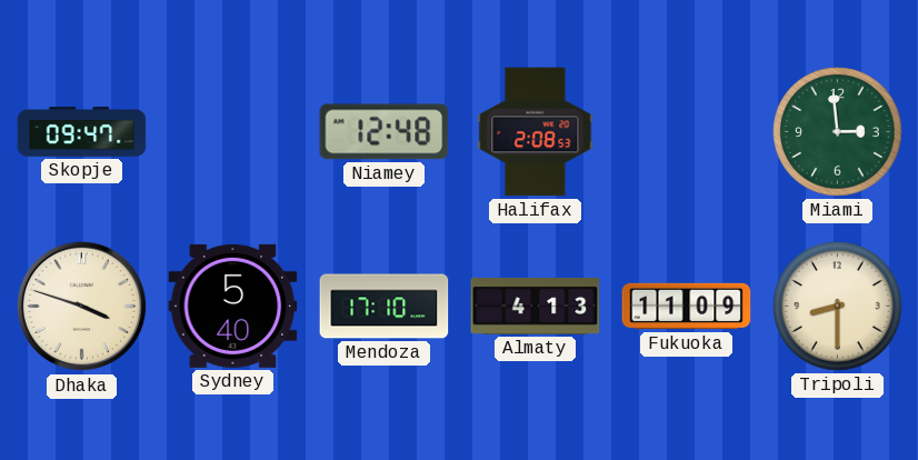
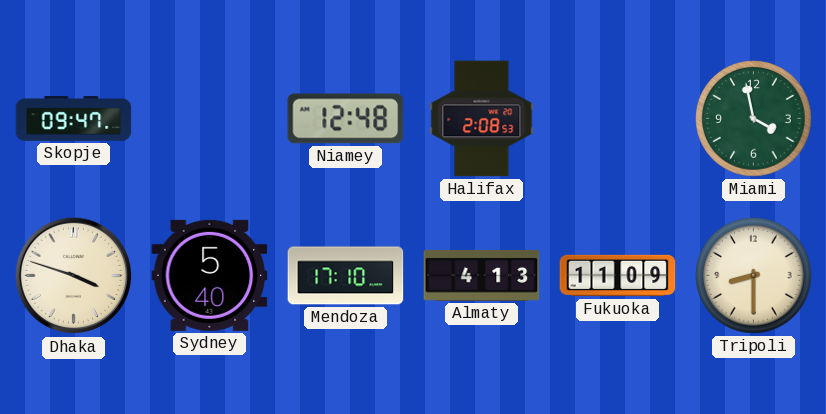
Miami: 2:59 -> 3:58
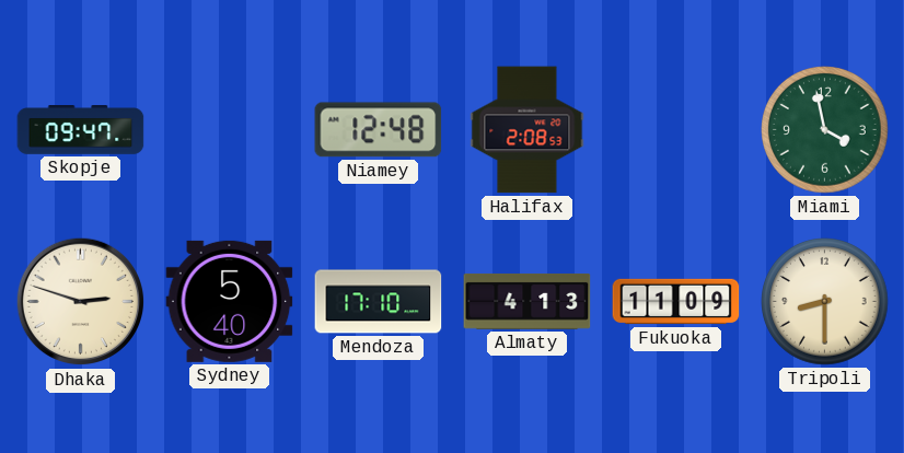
Dhaka: 3:48 -> 2:48
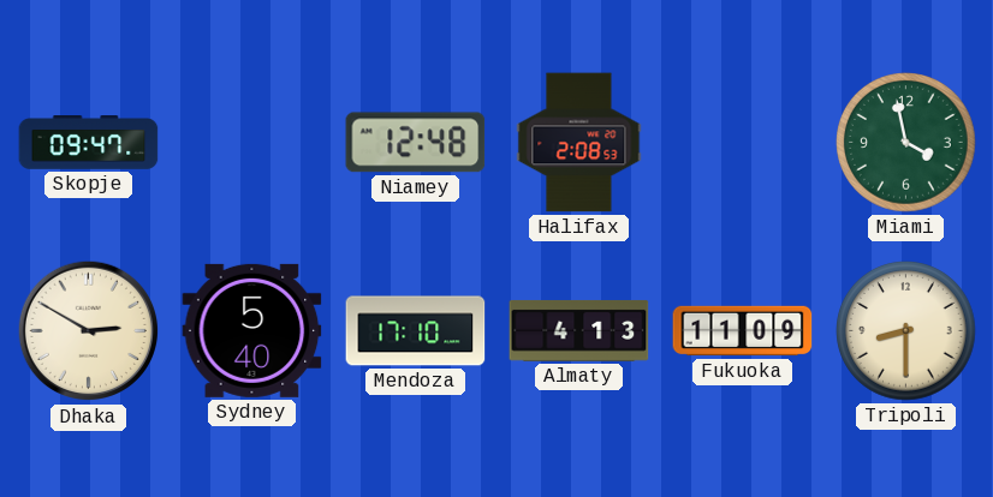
Dhaka: 2:48 -> 2:50
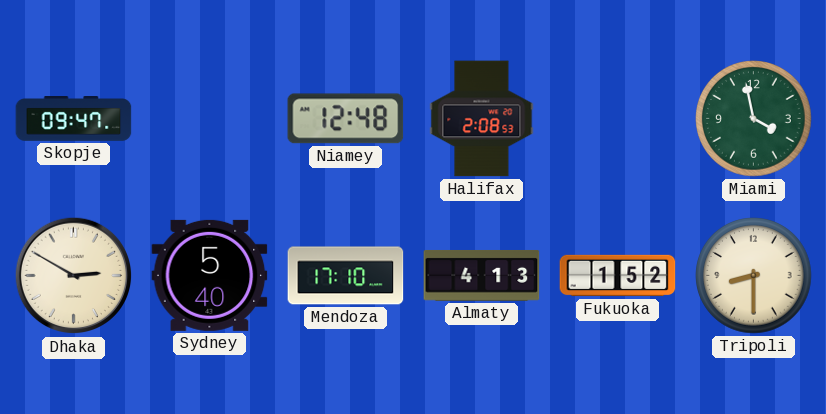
Fukuoka: 11:09 -> 1:52
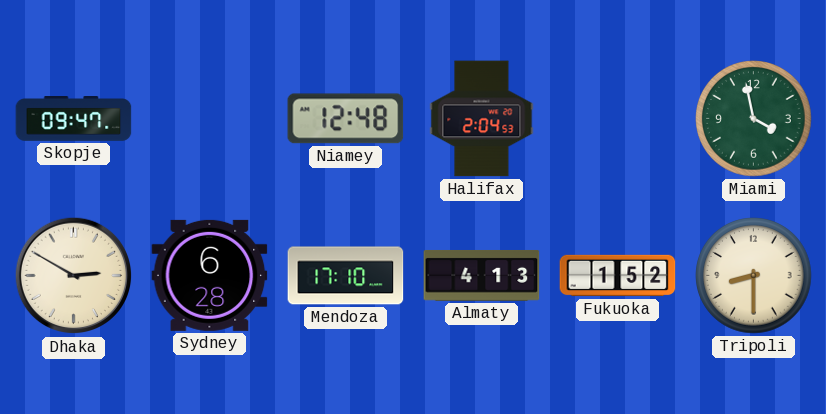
Halifax: 2:08 -> 2:04
Sydney: 5:40 -> 6:28
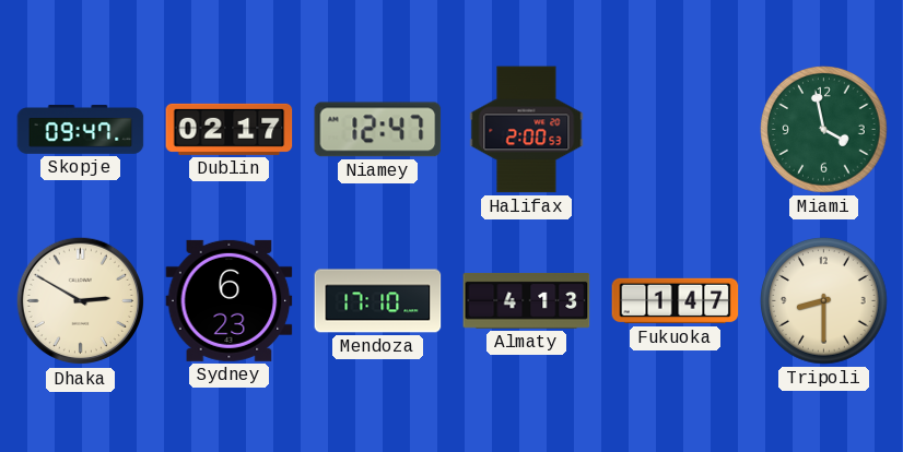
Dublin: none -> 02:17
Niamey: 12:48 -> 12:47
Halifax: 2:04 -> 2:00
Sydney: 6:28 -> 6:23
Fukuoka: 1:52 -> 1:47
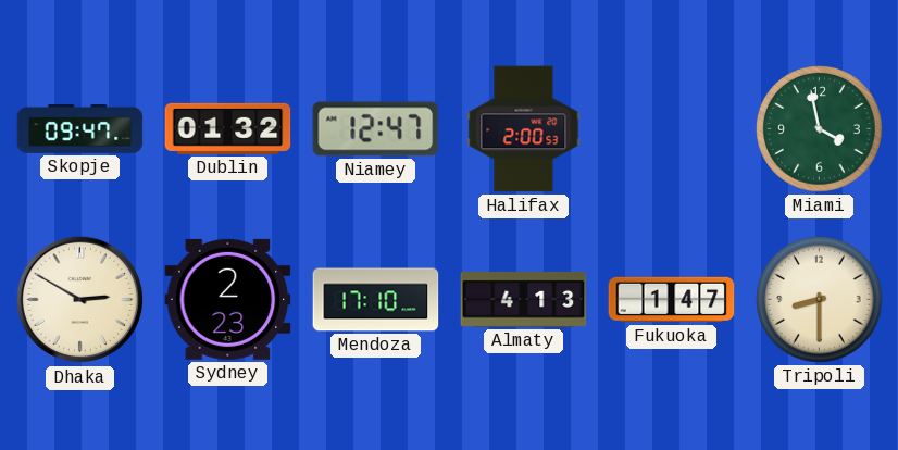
Dublin: 02:17 -> 01:32
Sydney: 6:23 -> 2:23
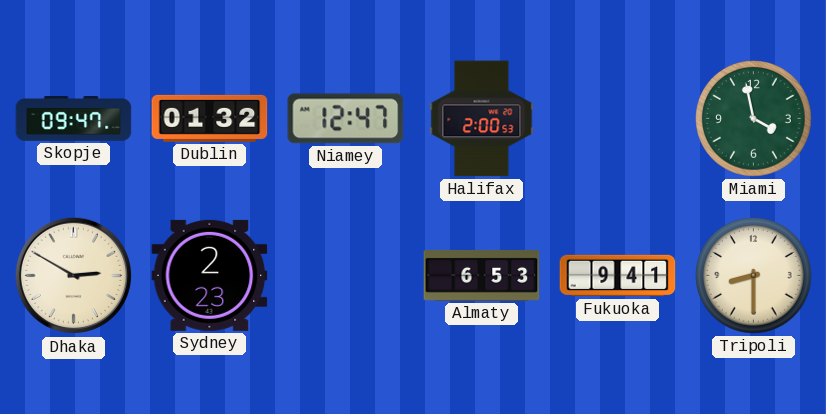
Mendoza: 17:10 -> none
Almaty: 4:13 -> 6:53
Fukuoka: 1:47 -> 9:41
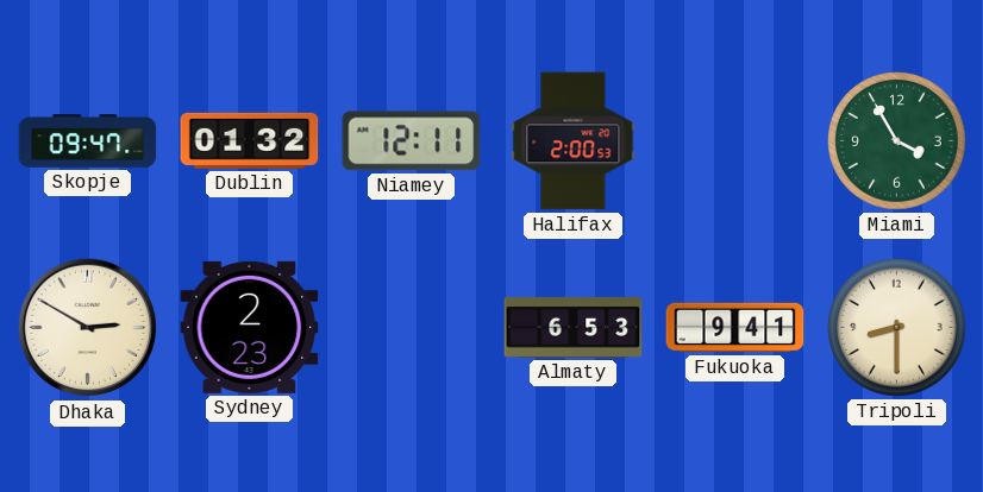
Niamey: 12:47 -> 12:11
Miami: 3:58 -> 3:55
